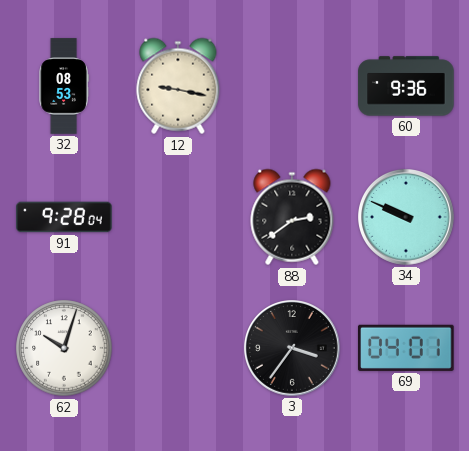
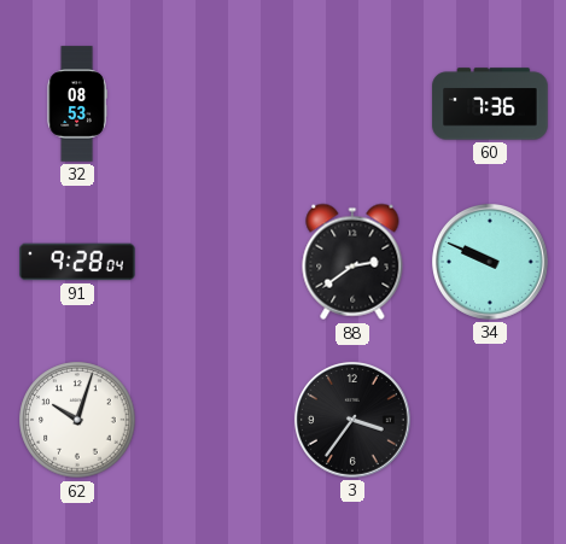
12: 9:17 -> none
60: 9:36 -> 7:36
69: 04:01 -> none
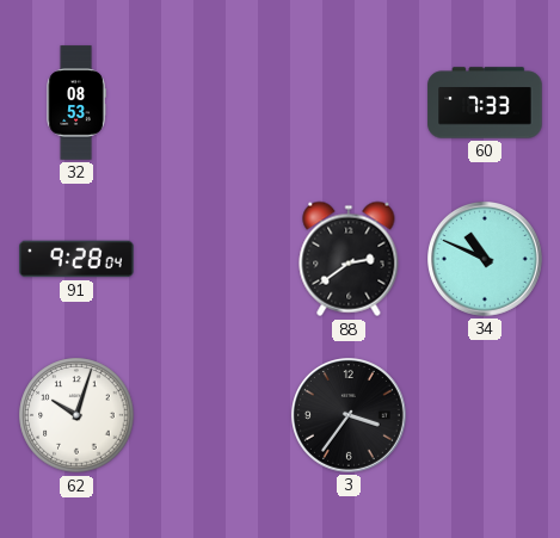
60: 7:36 -> 7:33
34: 9:49 -> 10:49
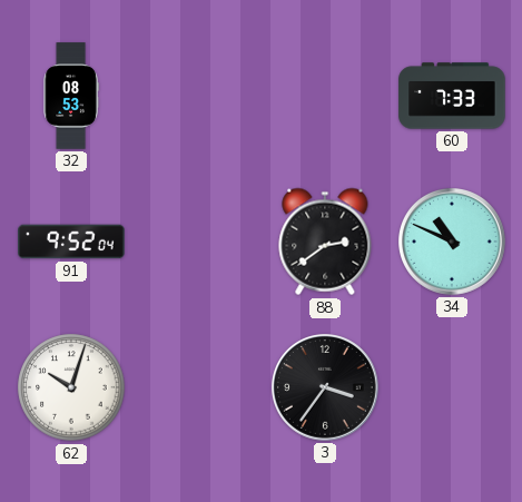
91: 9:28 -> 9:52
